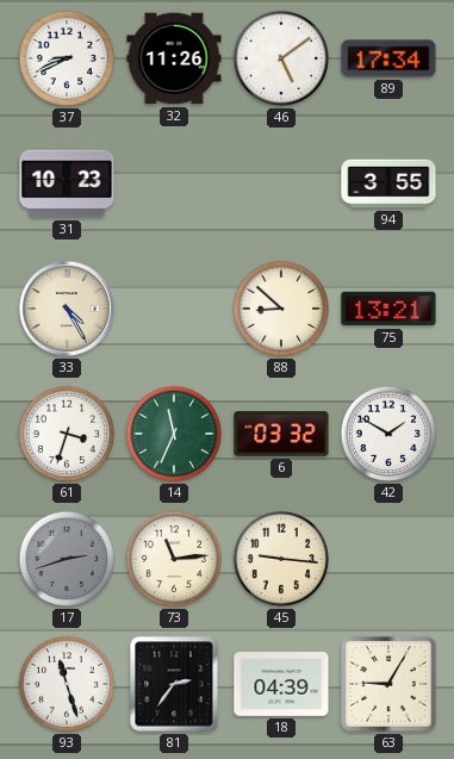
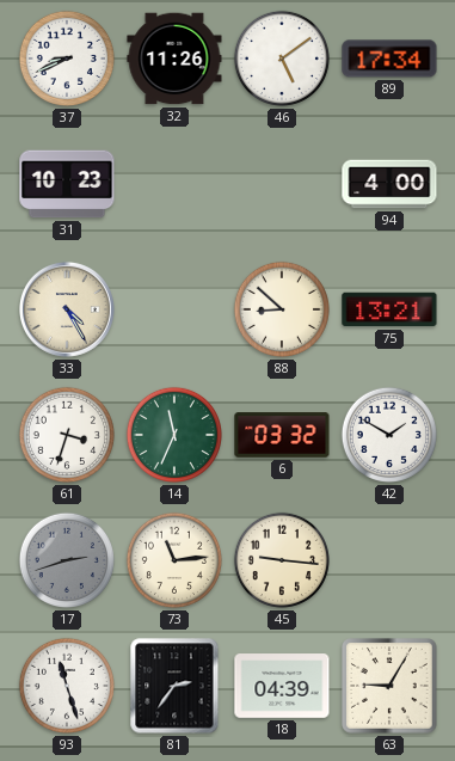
94: 3:55 -> 4:00
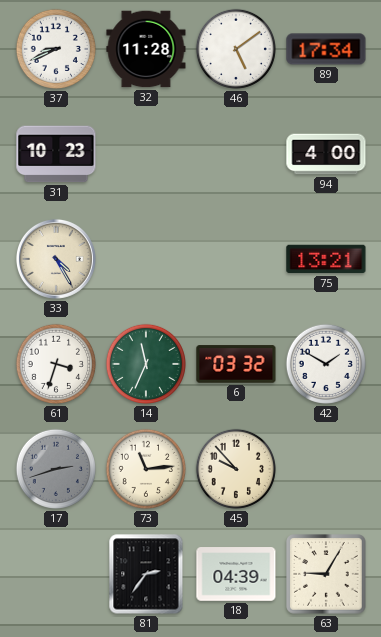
32: 11:26 -> 11:28
88: 8:52 -> none
45: 9:16 -> 9:53
93: 11:27 -> none
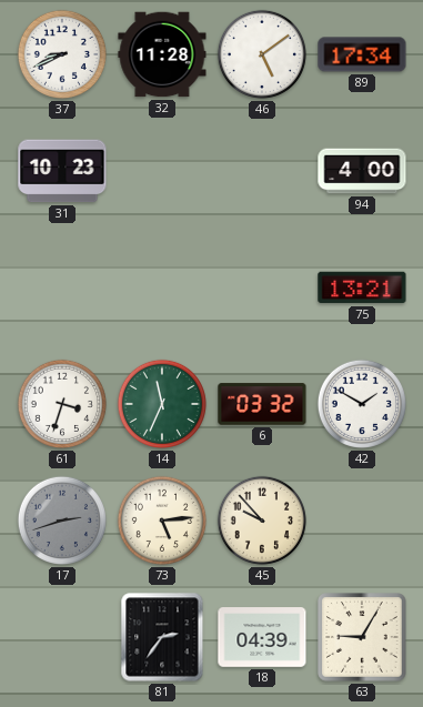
33: 4:25 -> none
73: 11:14 -> 5:14
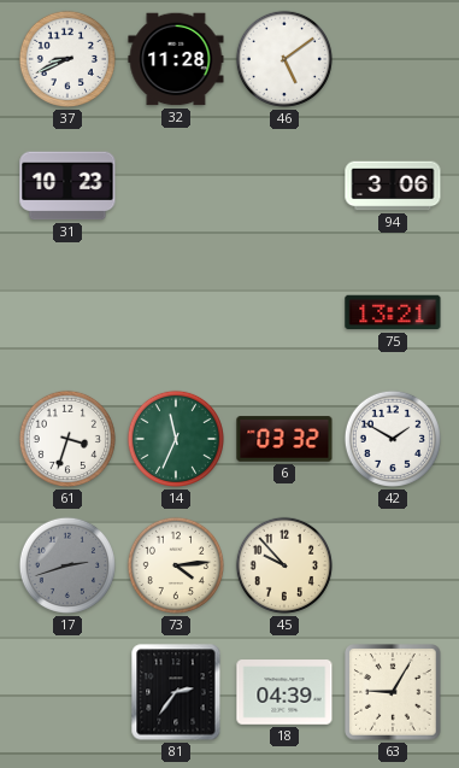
89: 17:34 -> none
94: 4:00 -> 3:06
73: 5:14 -> 4:14
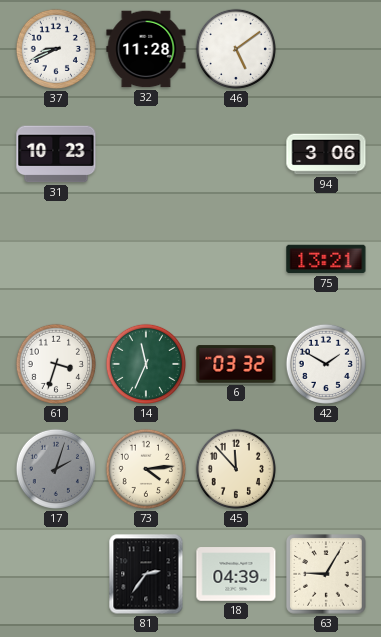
17: 2:42 -> 2:03
45: 9:53 -> 11:53
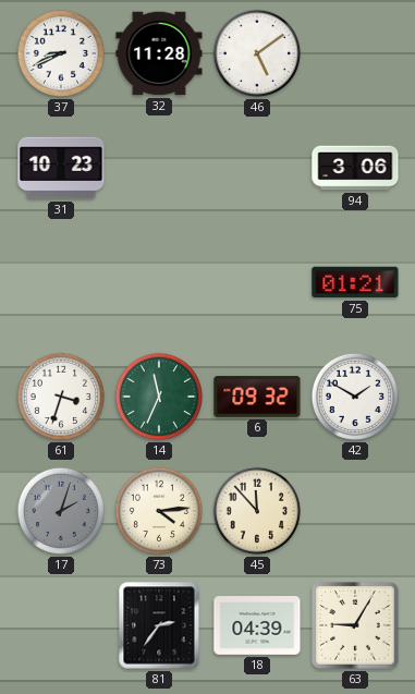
75: 13:21 -> 01:21
6: 03:32 -> 09:32
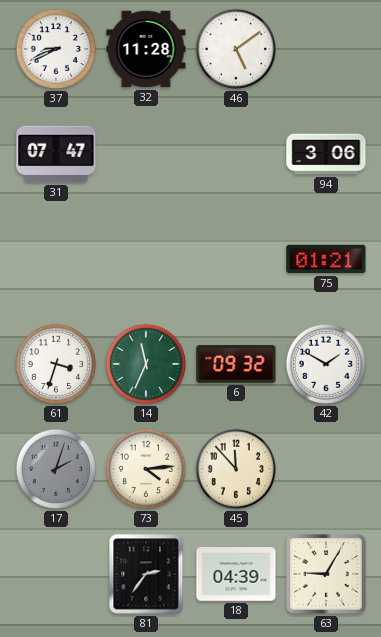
31: 10:23 -> 07:47
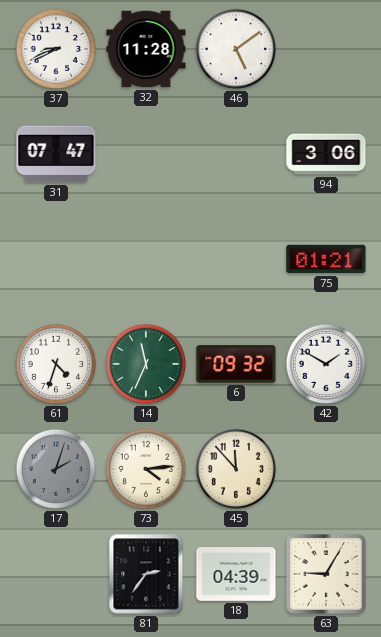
61: 3:33 -> 4:33
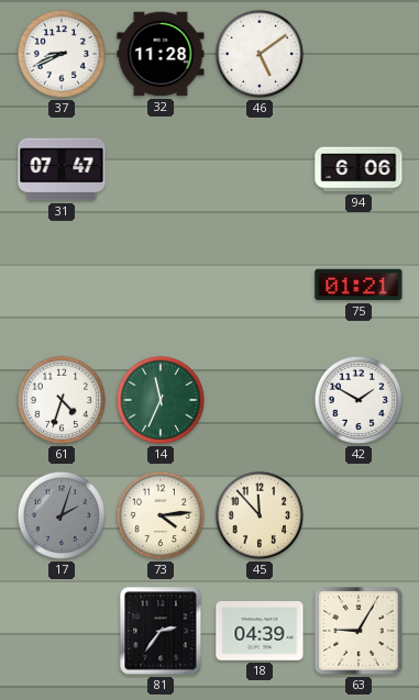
94: 3:06 -> 6:06
6: 09:32 -> none
